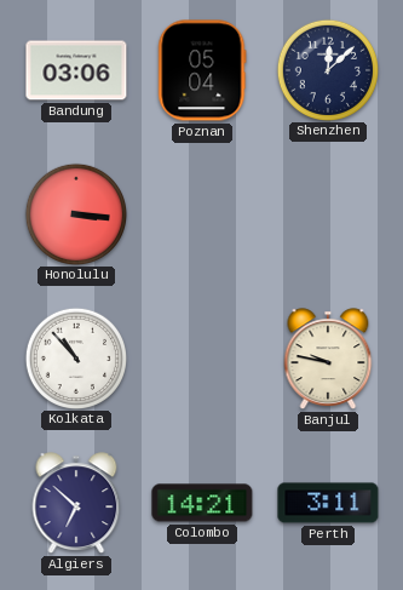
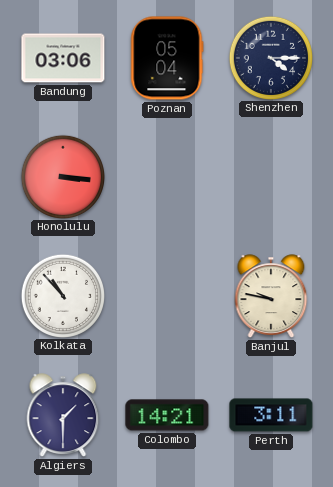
Shenzhen: 12:08 -> 4:15
Algiers: 6:52 -> 1:30
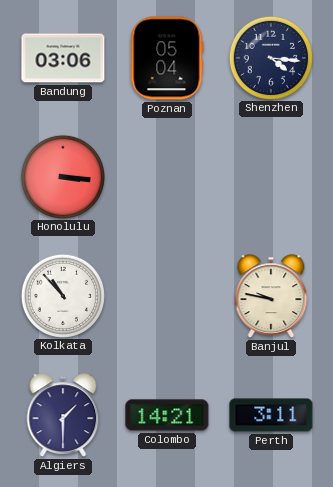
Shenzhen: 4:15 -> 4:16
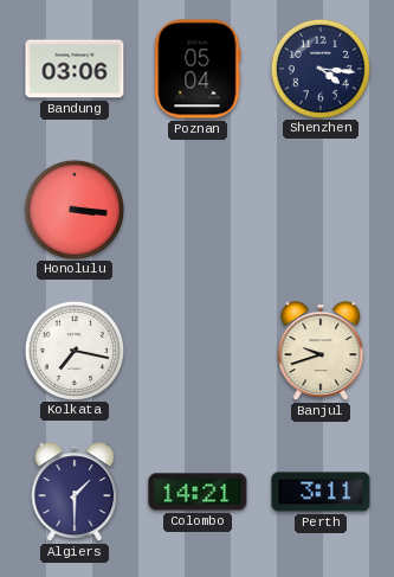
Kolkata: 10:53 -> 7:17
Banjul: 9:47 -> 9:42
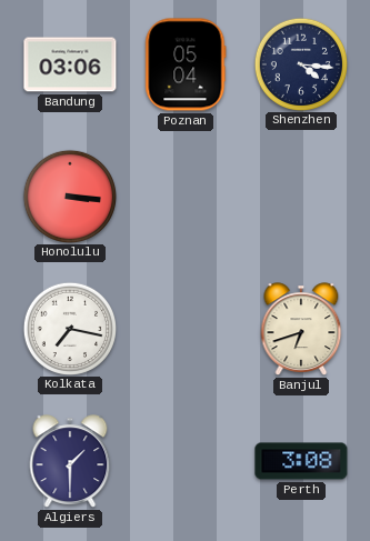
Banjul: 9:42 -> 6:42
Colombo: 14:21 -> none
Perth: 3:11 -> 3:08
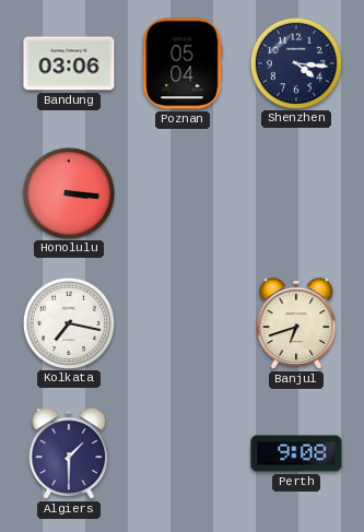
Perth: 3:08 -> 9:08
